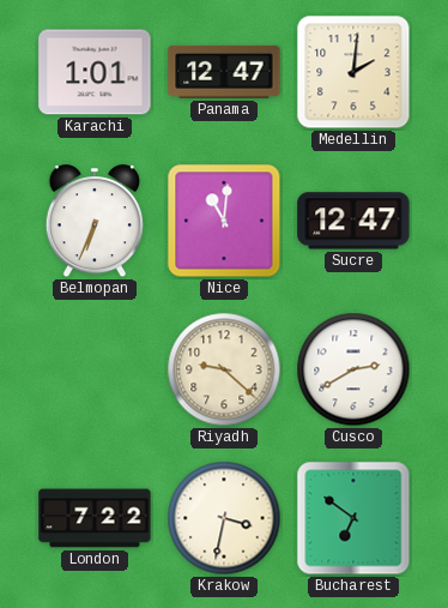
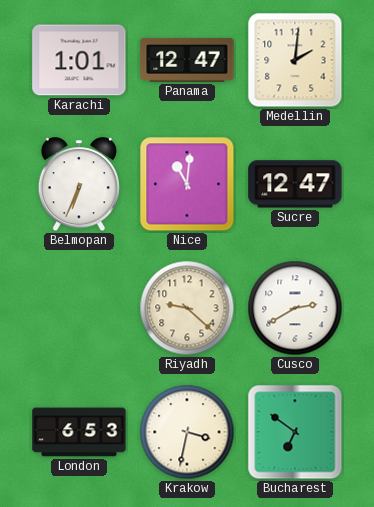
London: 7:22 -> 6:53
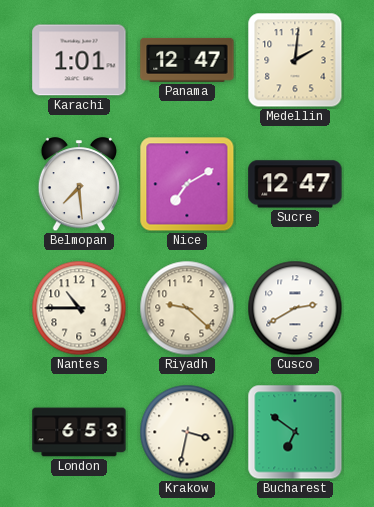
Belmopan: 6:34 -> 7:29
Nice: 11:01 -> 7:10
Nantes: none -> 10:45
